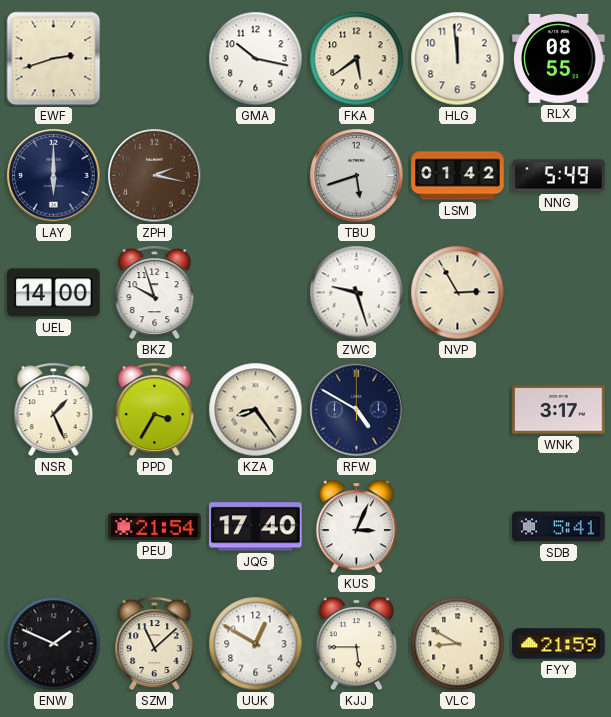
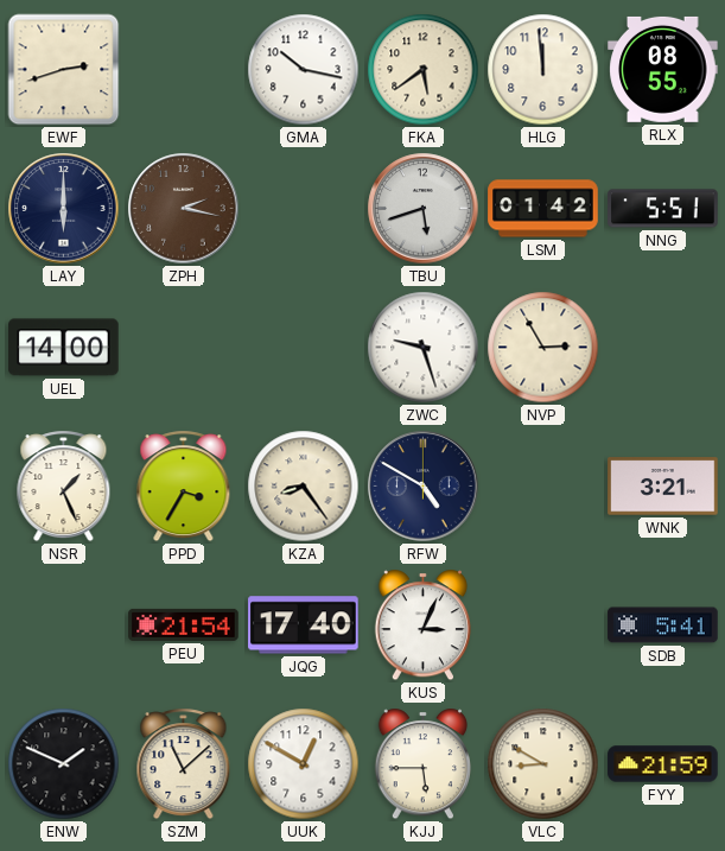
NNG: 5:49 -> 5:51
BKZ: 9:57 -> none
WNK: 3:17 -> 3:21
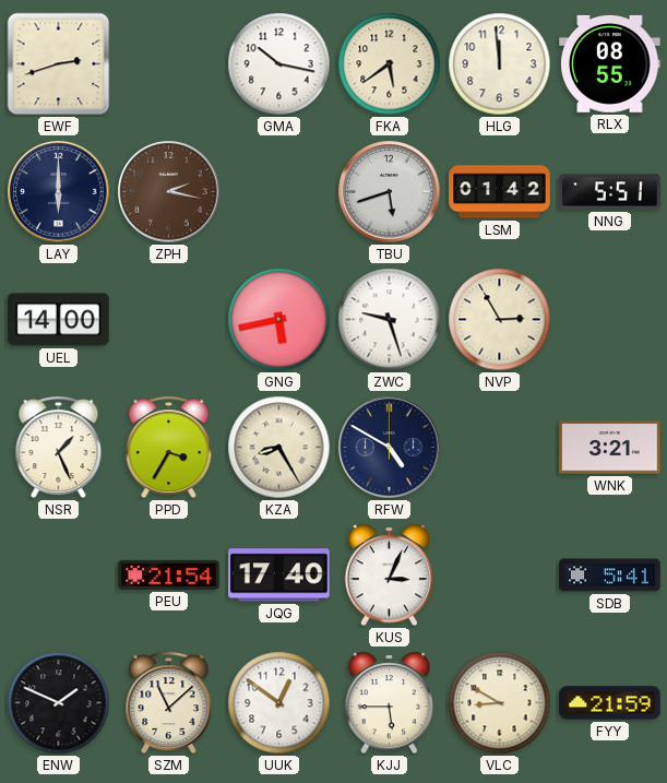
GNG: none -> 5:43
KZA: 8:24 -> 8:25
UUK: 12:50 -> 12:51
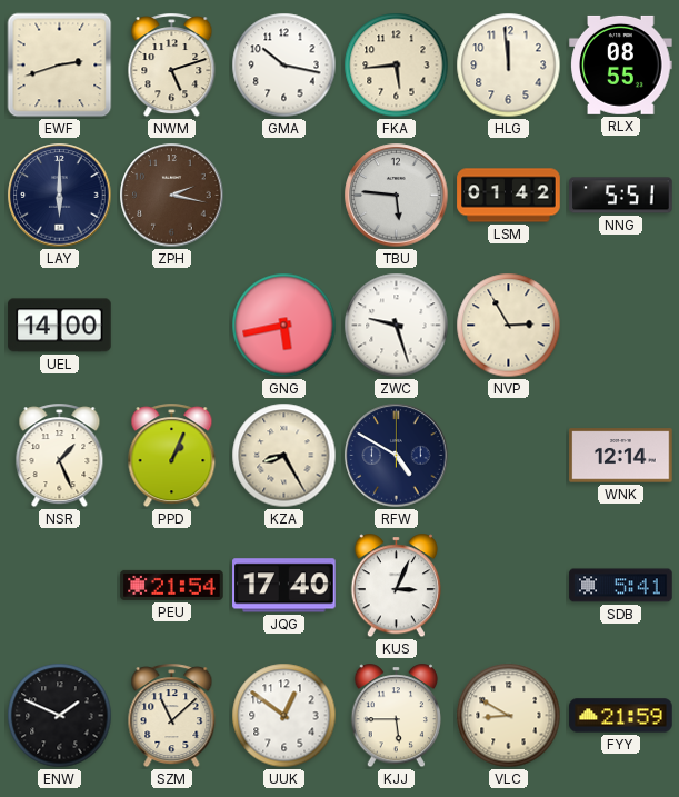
NWM: none -> 5:12
FKA: 5:39 -> 5:44
TBU: 5:42 -> 5:46
PPD: 3:35 -> 1:04
WNK: 3:21 -> 12:14
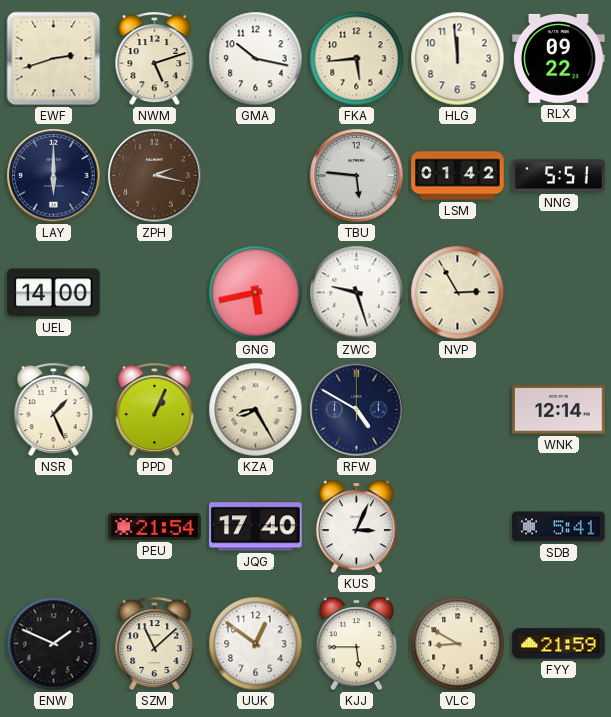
RLX: 08:55 -> 09:22
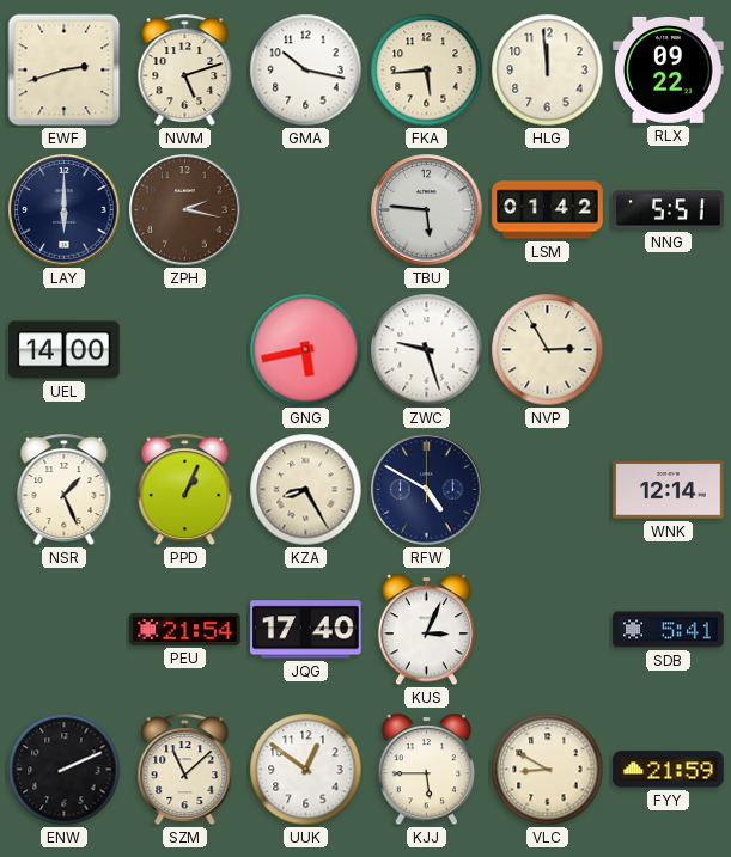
ENW: 1:49 -> 2:11
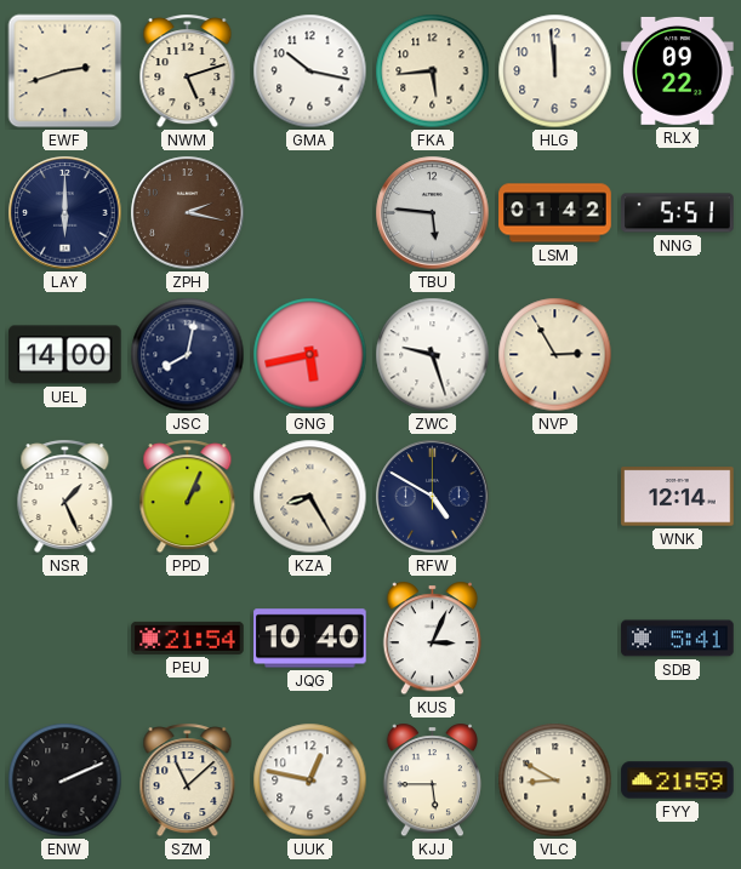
JSC: none -> 8:02
JQG: 17:40 -> 10:40
UUK: 12:51 -> 12:47
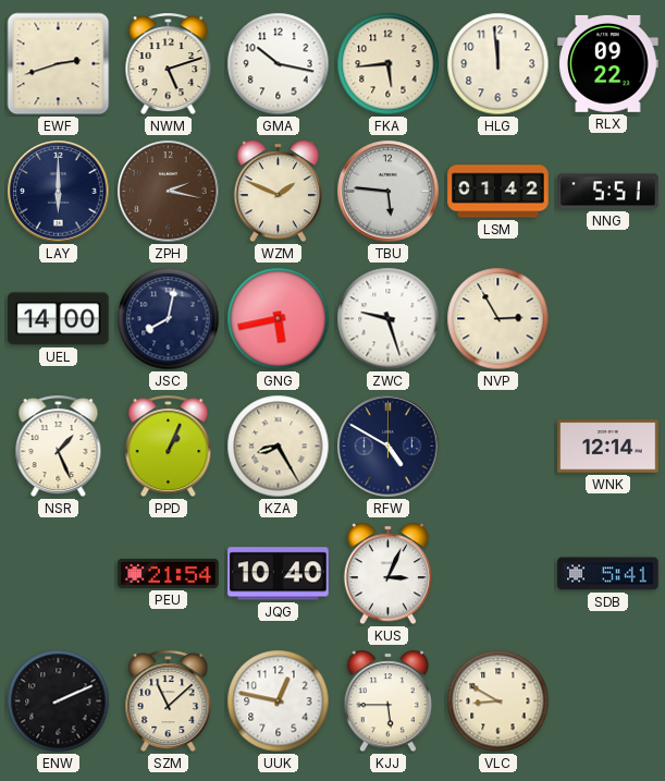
WZM: none -> 1:49
FYY: 21:59 -> none
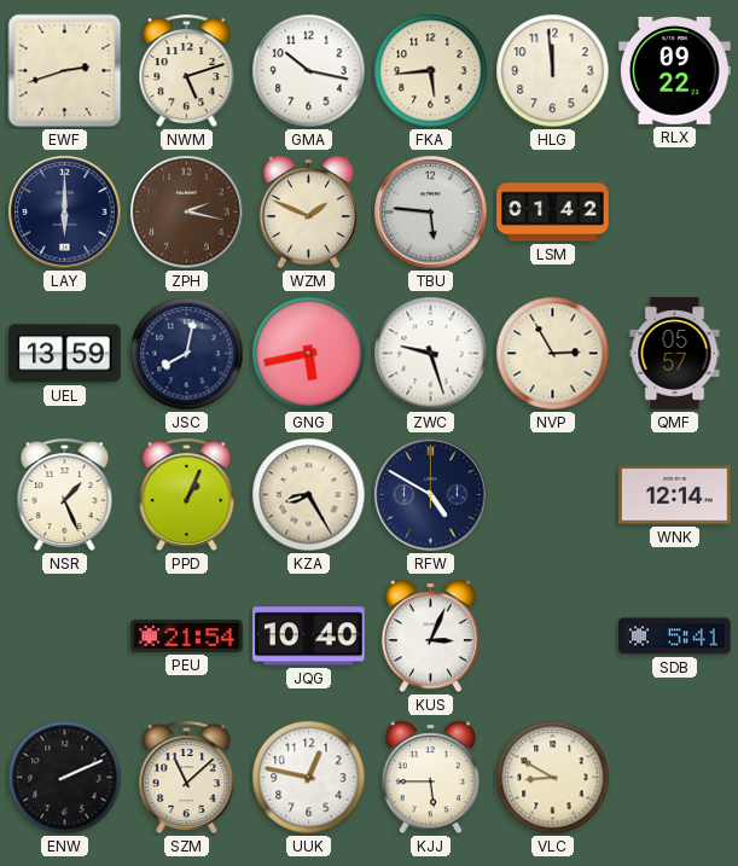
NNG: 5:51 -> none
UEL: 14:00 -> 13:59
QMF: none -> 05:57
